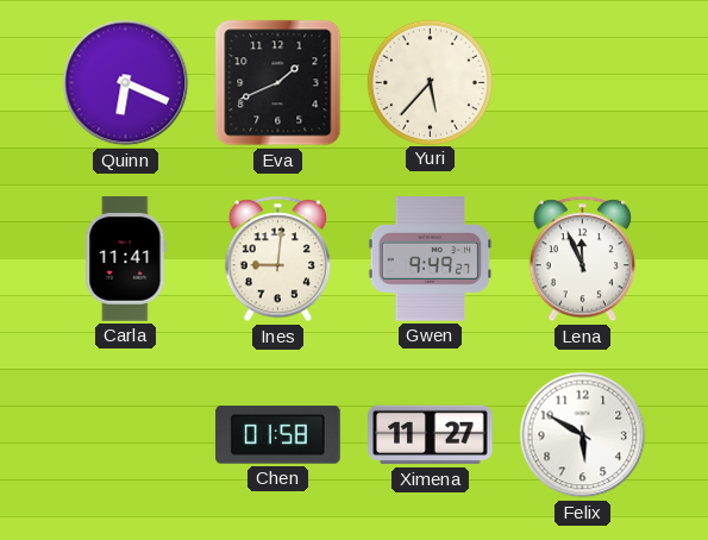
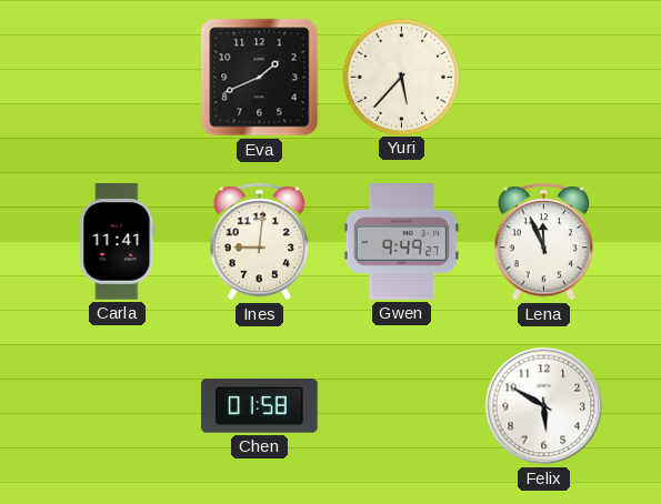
Quinn: 6:19 -> none
Ximena: 11:27 -> none
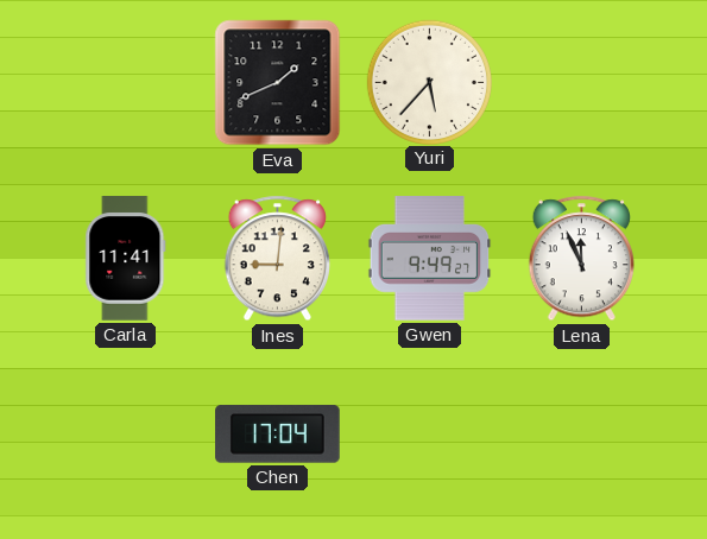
Chen: 01:58 -> 17:04
Felix: 5:50 -> none
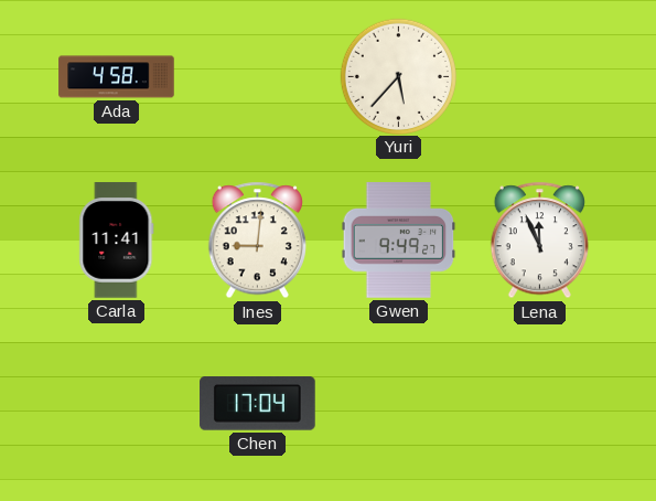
Ada: none -> 4:58
Eva: 1:41 -> none
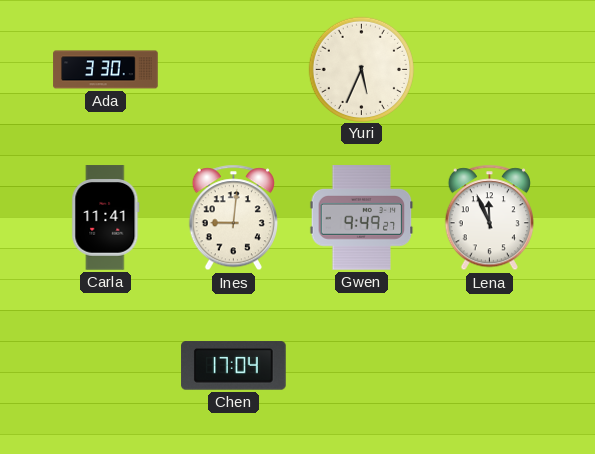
Ada: 4:58 -> 3:30
Yuri: 5:37 -> 5:34
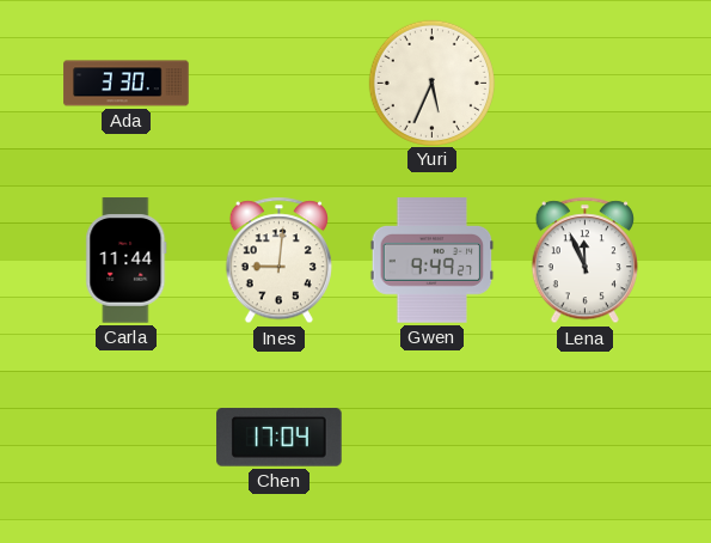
Carla: 11:41 -> 11:44
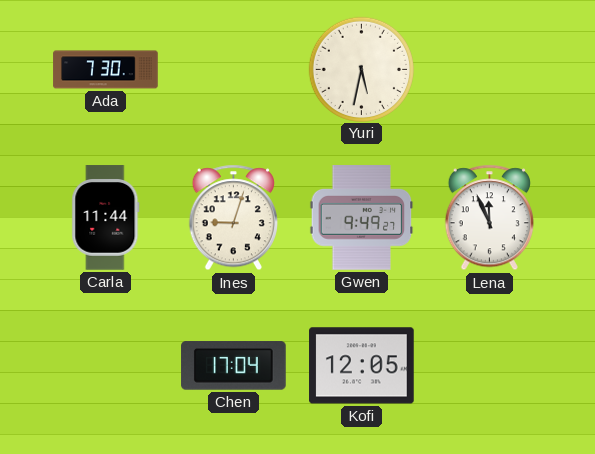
Ada: 3:30 -> 7:30
Yuri: 5:34 -> 5:32
Ines: 9:01 -> 9:03
Kofi: none -> 12:05
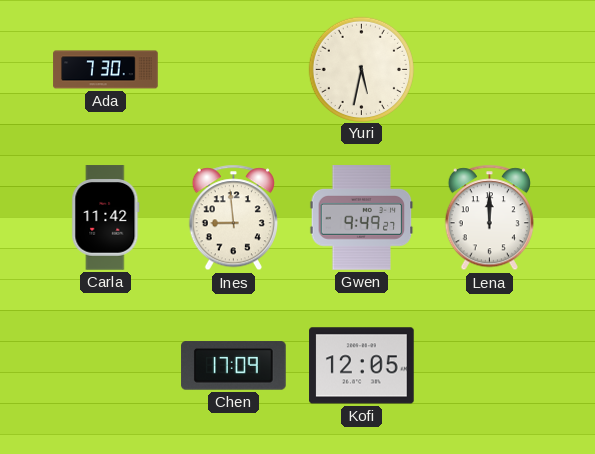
Carla: 11:44 -> 11:42
Ines: 9:03 -> 8:59
Lena: 11:56 -> 12:00
Chen: 17:04 -> 17:09
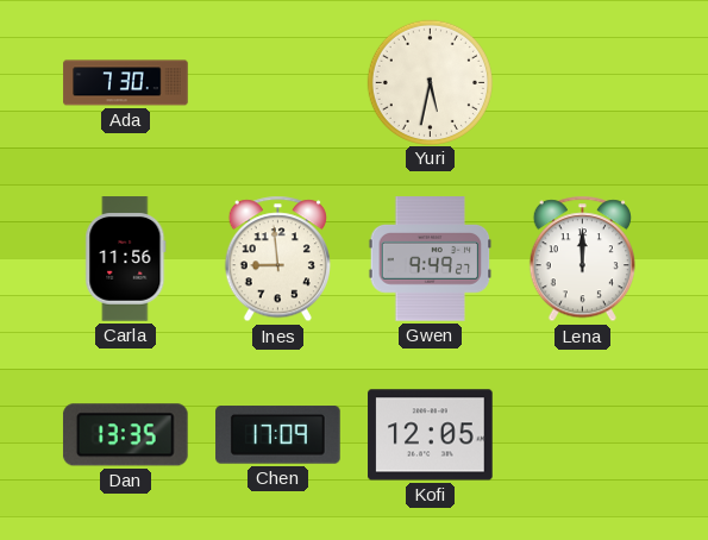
Carla: 11:42 -> 11:56
Dan: none -> 13:35
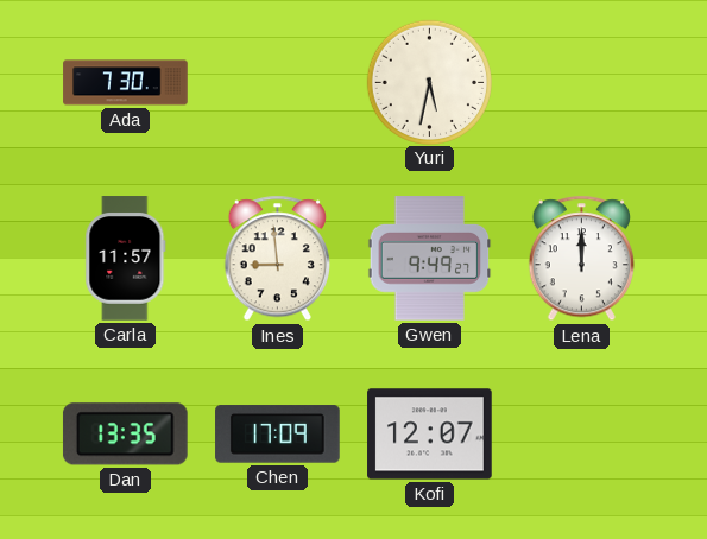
Carla: 11:56 -> 11:57
Kofi: 12:05 -> 12:07
